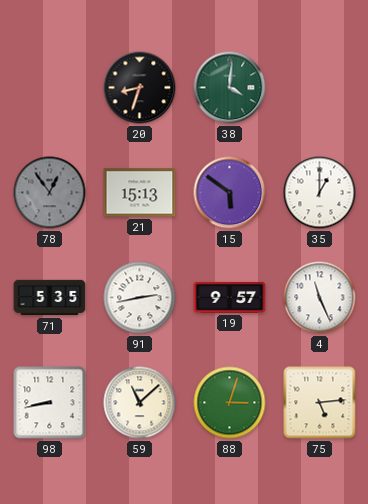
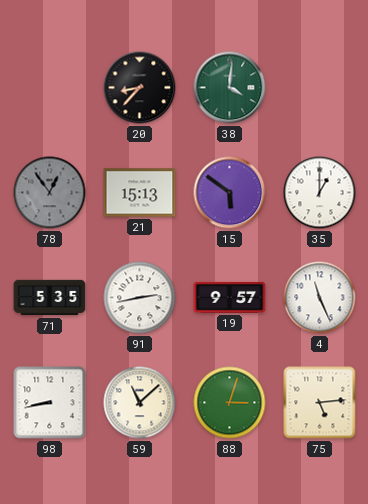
20: 8:33 -> 8:37
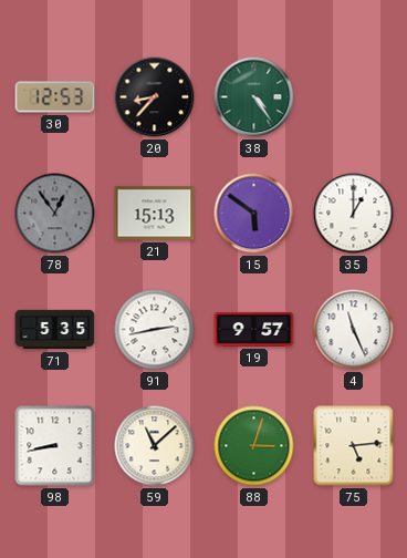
30: none -> 12:53
38: 4:01 -> 4:24
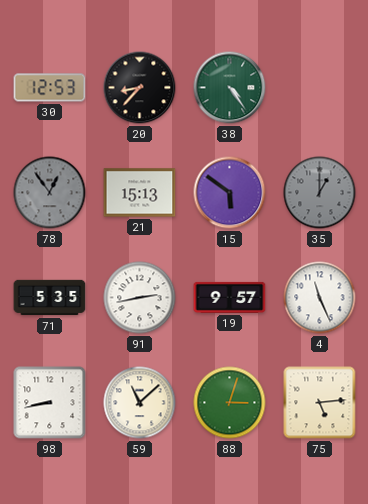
35 dial: white -> grey
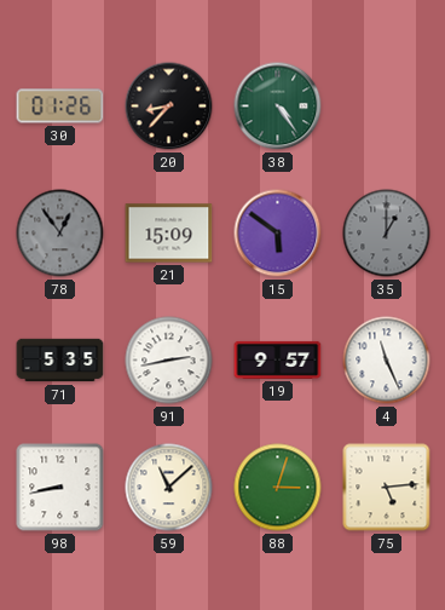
30: 12:53 -> 01:26
21: 15:13 -> 15:09
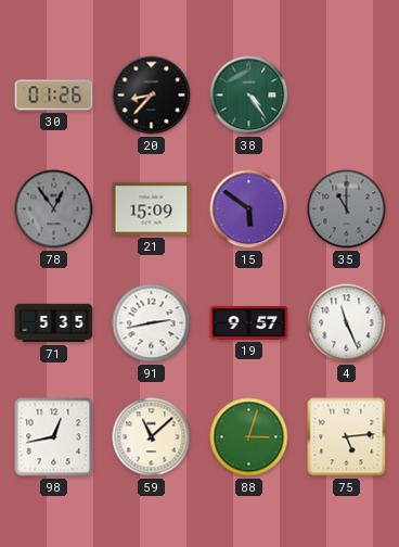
35: 1:00 -> 11:00
98: 8:43 -> 12:43
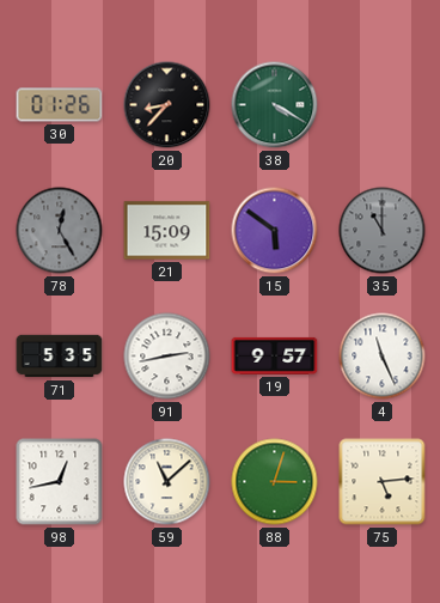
38: 4:24 -> 4:20
78: 12:54 -> 12:25
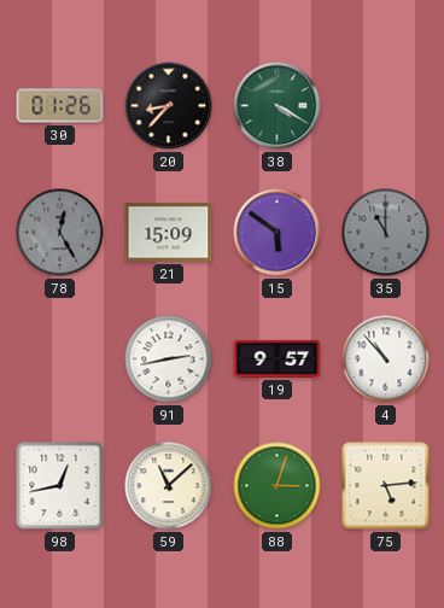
71: 5:35 -> none
4: 11:26 -> 10:53
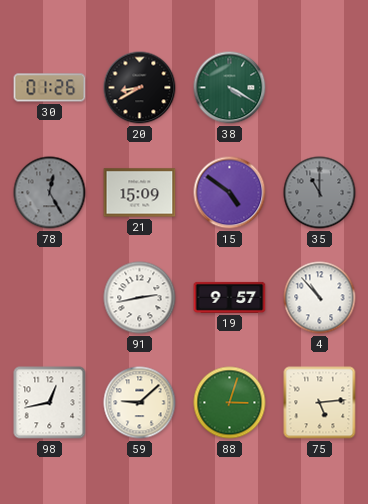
20: 8:37 -> 8:40
15: 5:51 -> 4:51
59: 11:08 -> 9:08
